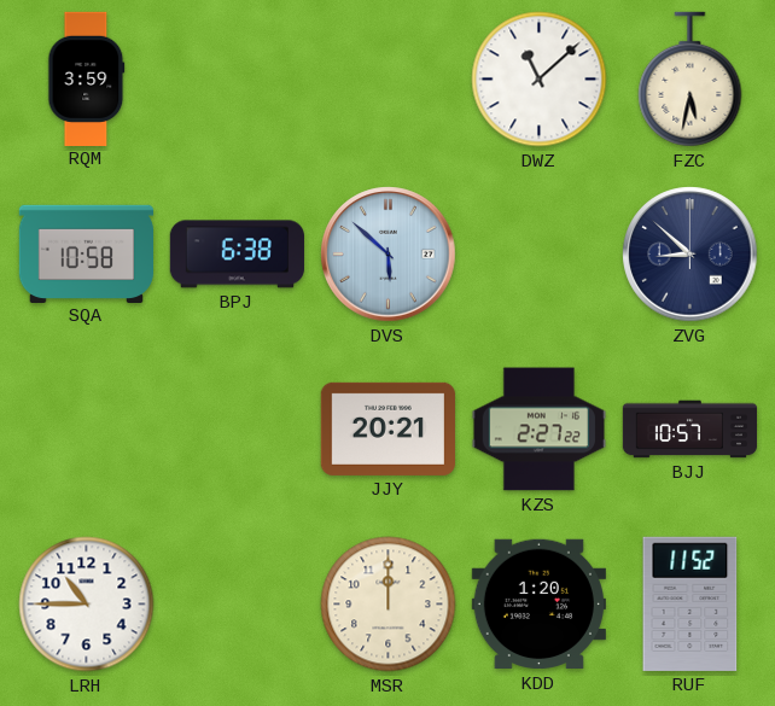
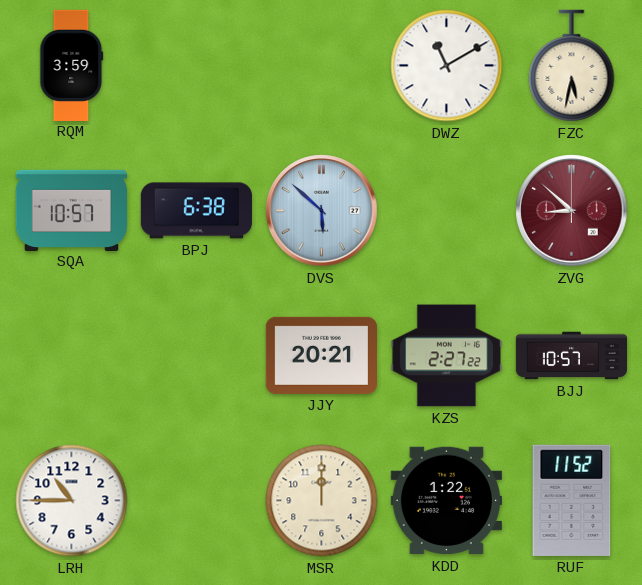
DWZ: 11:08 -> 11:10
SQA: 10:58 -> 10:57
ZVG dial: navy -> burgundy
KDD: 1:20 -> 1:22
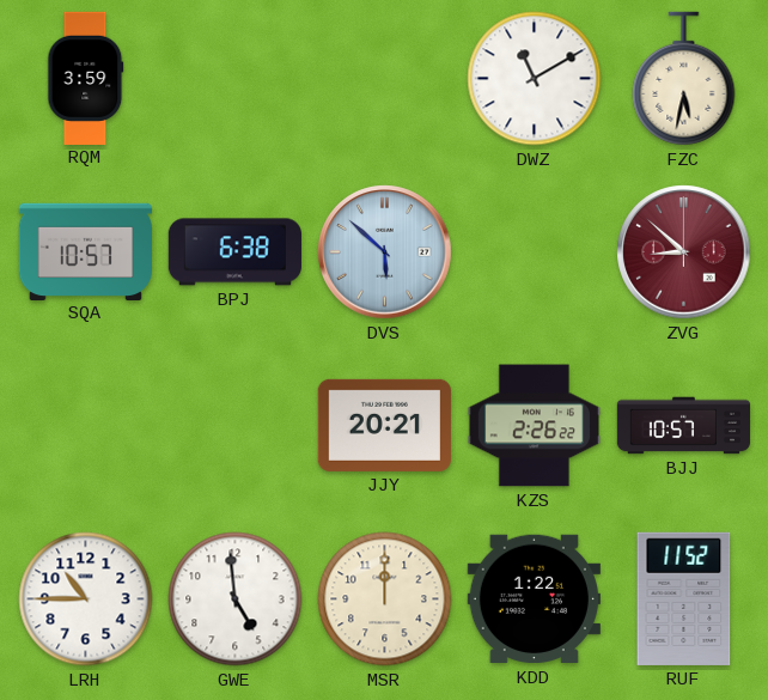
KZS: 2:27 -> 2:26
GWE: none -> 4:59
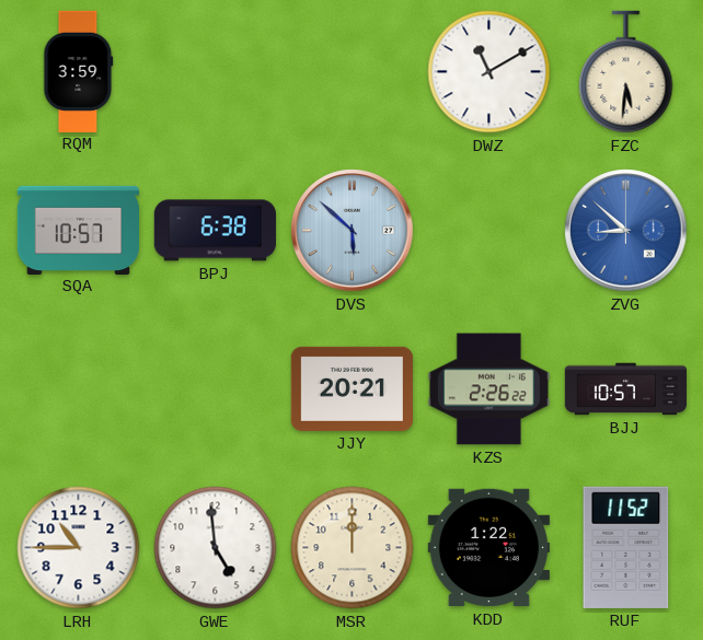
FZC: 5:32 -> 5:31
ZVG dial: burgundy -> blue
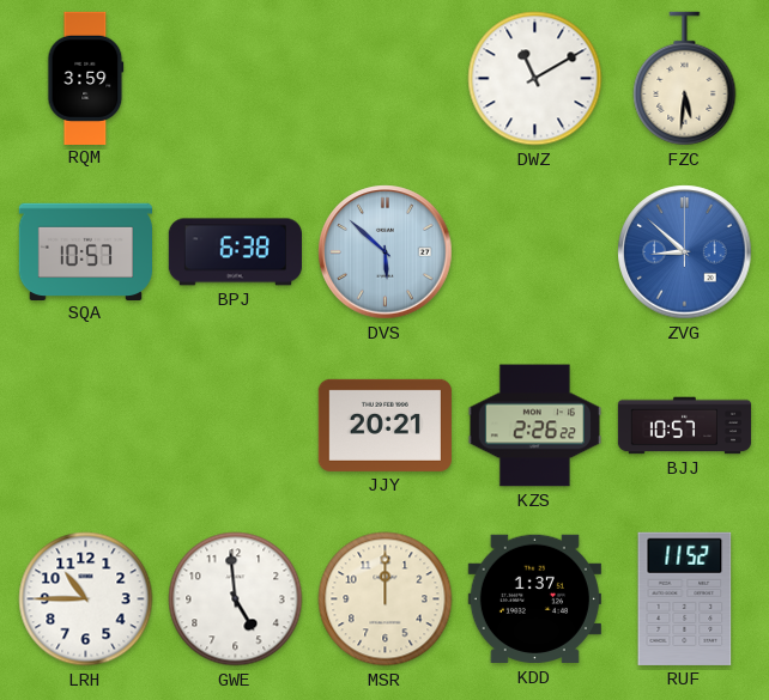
KDD: 1:22 -> 1:37
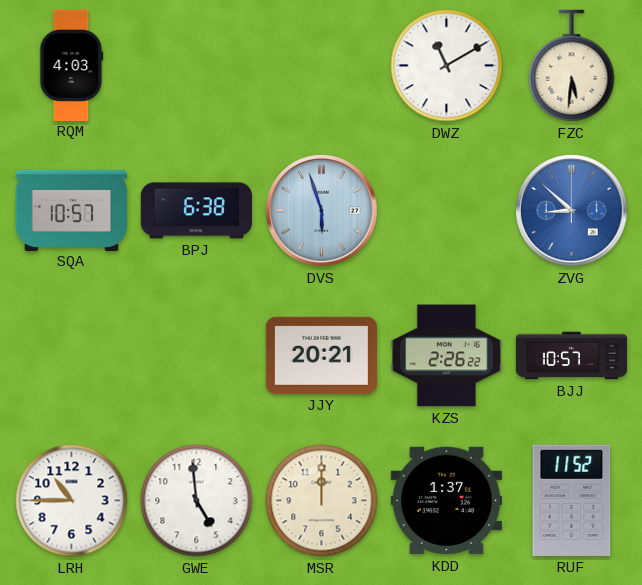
RQM: 3:59 -> 4:03
DVS: 5:52 -> 5:57
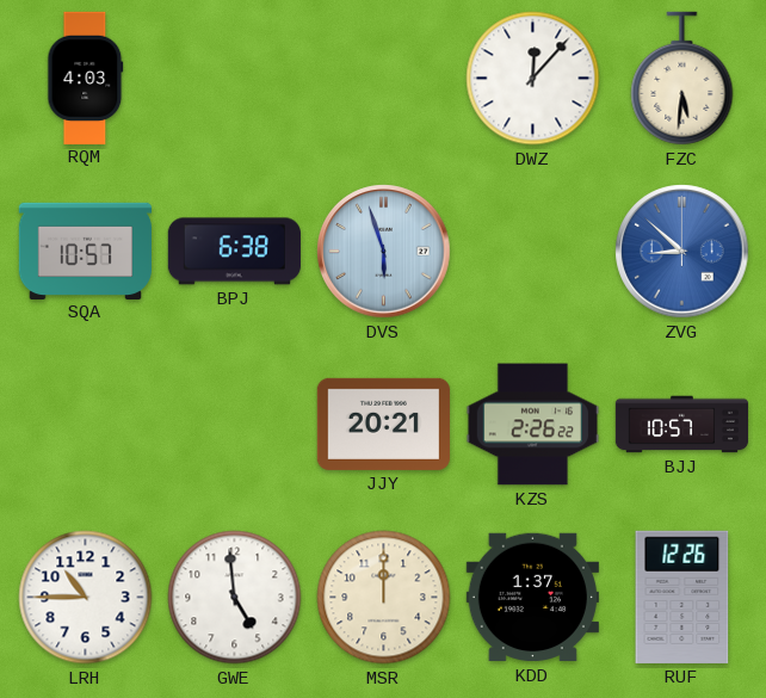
DWZ: 11:10 -> 12:07
RUF: 11:52 -> 12:26
